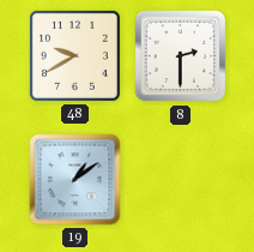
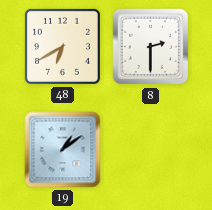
48: 9:40 -> 6:40
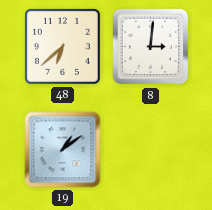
48: 6:40 -> 6:38
8: 2:30 -> 3:01
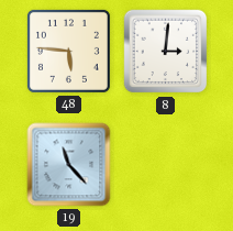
48: 6:38 -> 5:46
19: 1:09 -> 11:23
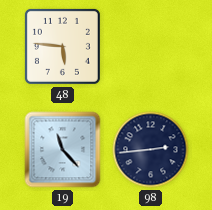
8: 3:01 -> none
98: none -> 2:44
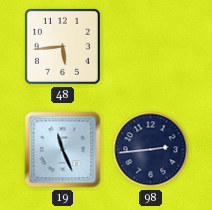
48: 5:46 -> 5:44
19: 11:23 -> 11:26
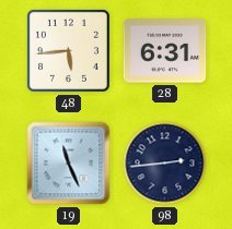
28: none -> 6:31
